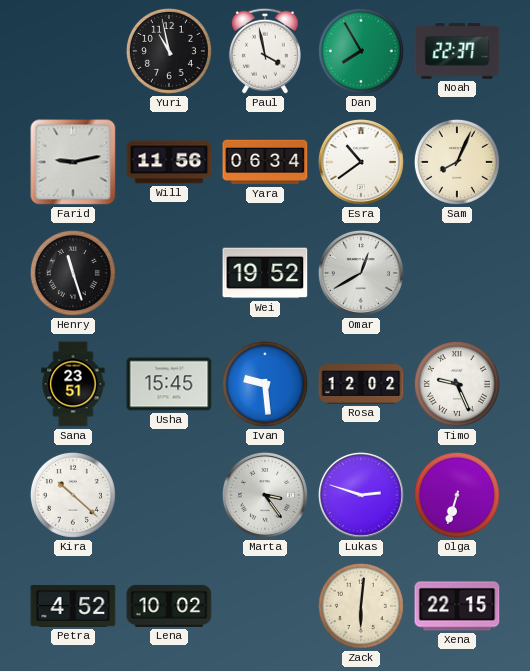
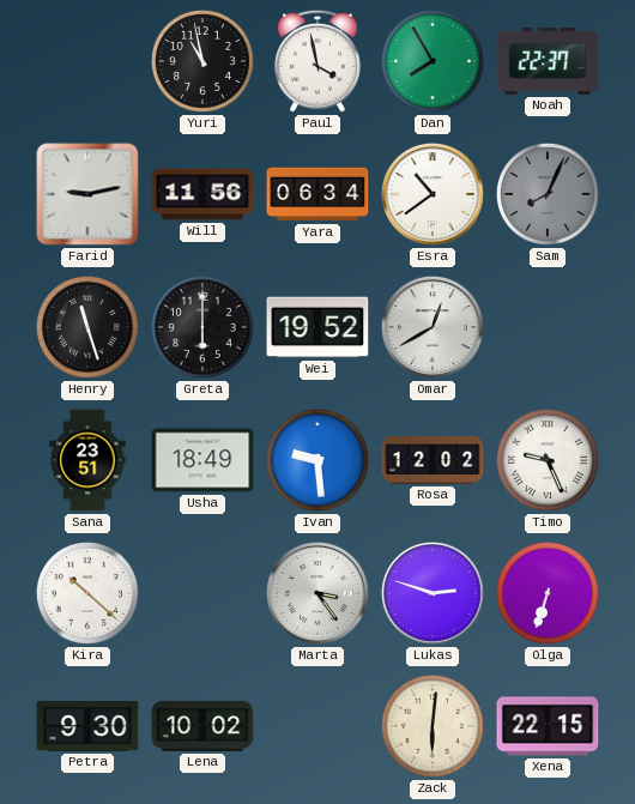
Sam dial: cream -> grey
Greta: none -> 6:00
Usha: 15:45 -> 18:49
Petra: 4:52 -> 9:30
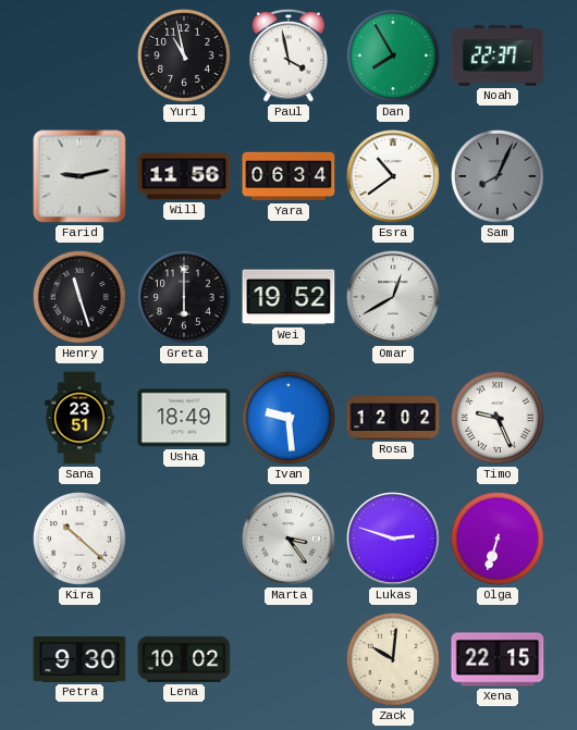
Zack: 6:01 -> 10:01
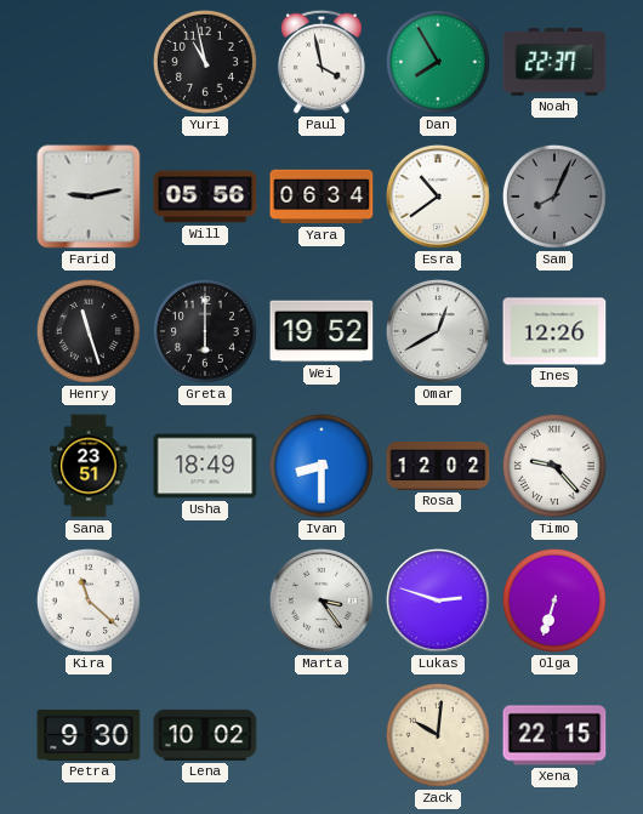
Will: 11:56 -> 05:56
Ines: none -> 12:26
Ivan: 9:29 -> 8:30
Timo: 9:26 -> 9:23
Kira: 10:22 -> 11:22
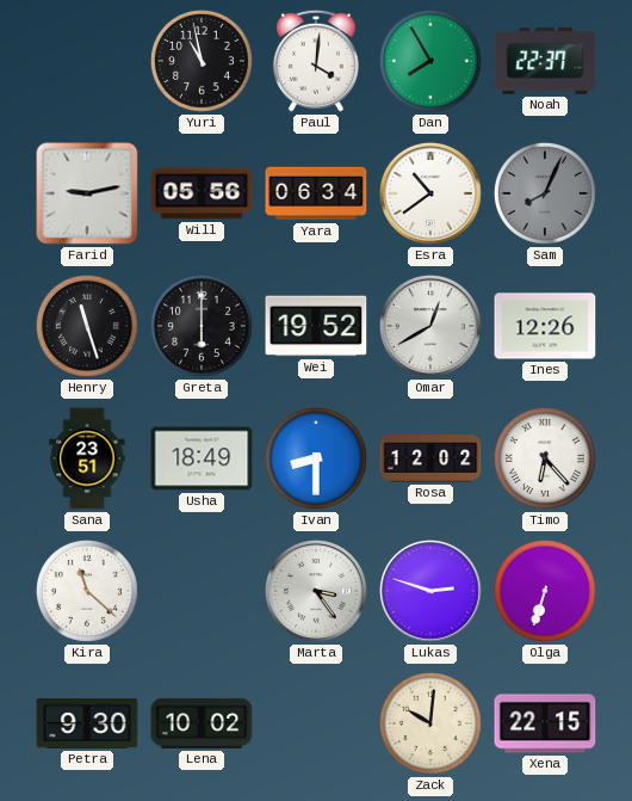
Paul: 3:58 -> 4:01
Timo: 9:23 -> 6:23
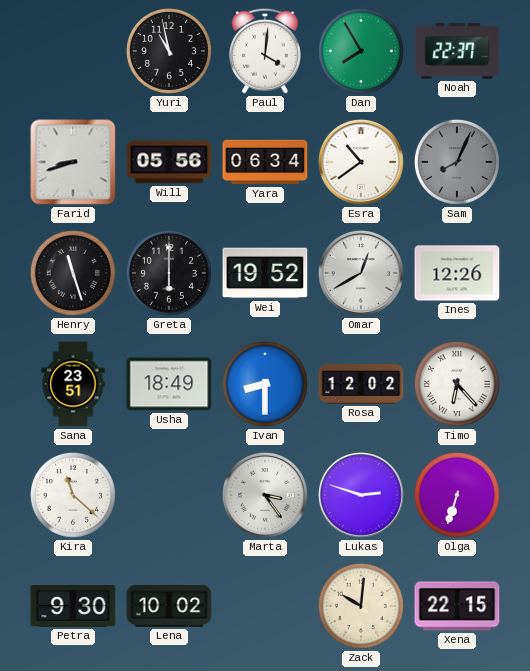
Farid: 9:13 -> 8:42
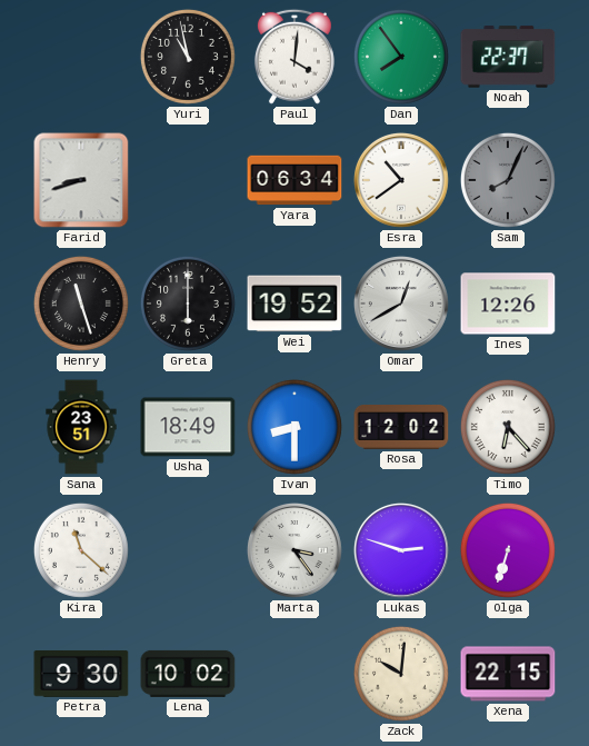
Dan: 7:55 -> 7:54
Will: 05:56 -> none
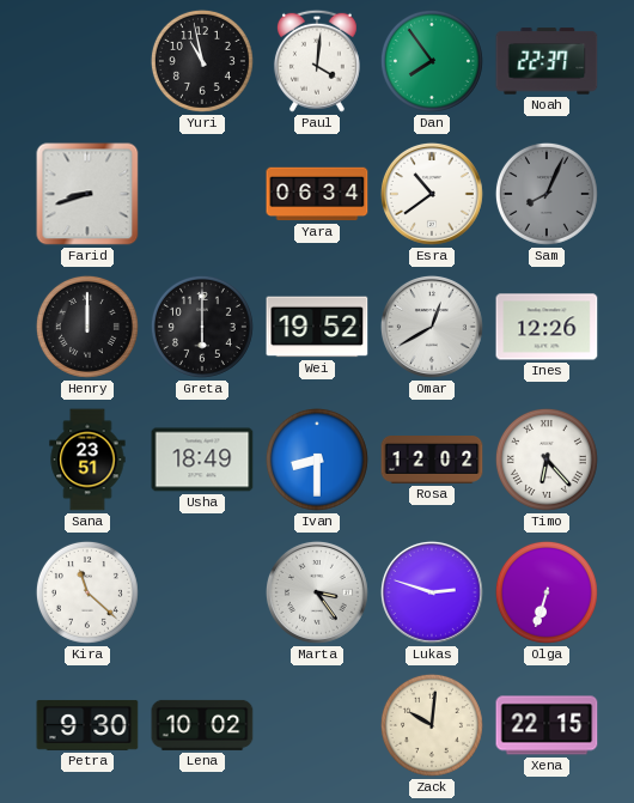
Henry: 11:27 -> 12:00
